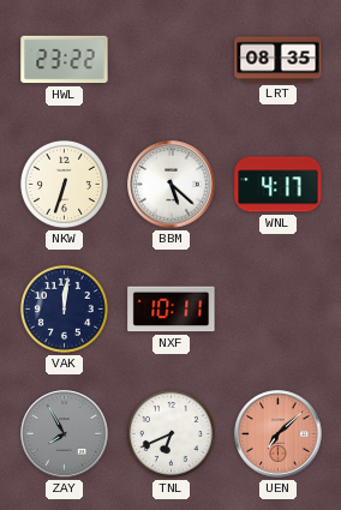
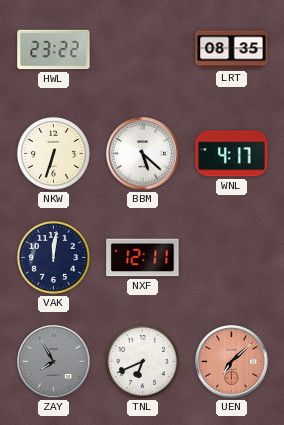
NXF: 10:11 -> 12:11
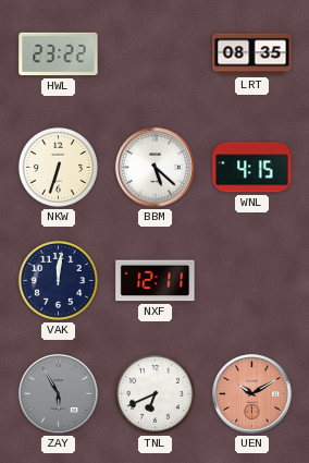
WNL: 4:17 -> 4:15
ZAY: 7:55 -> 5:55
UEN: 7:08 -> 10:10
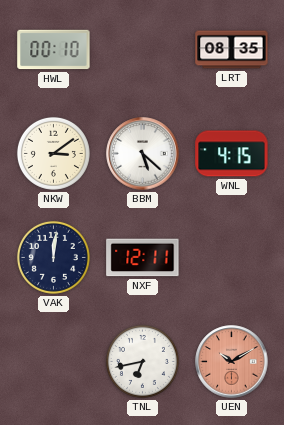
HWL: 23:22 -> 00:10
NKW: 6:33 -> 3:09
ZAY: 5:55 -> none
TNL: 6:41 -> 6:43
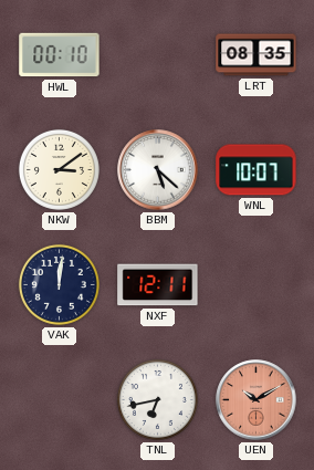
WNL: 4:15 -> 10:07
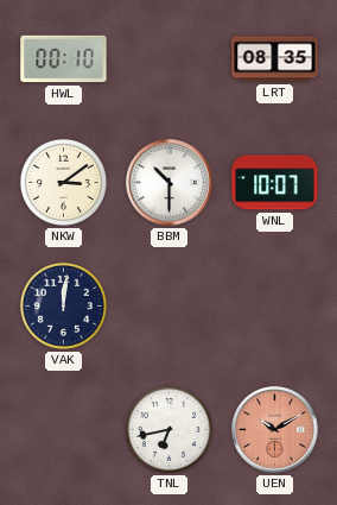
BBM: 5:22 -> 10:30
NXF: 12:11 -> none
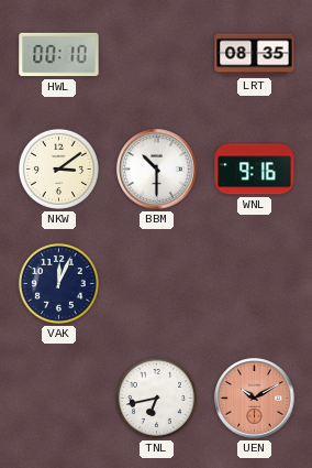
WNL: 10:07 -> 9:16
VAK: 12:01 -> 12:04
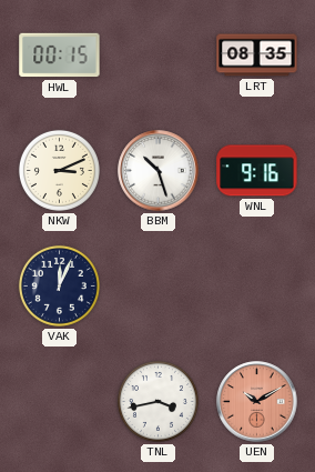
HWL: 00:10 -> 00:15
NKW: 3:09 -> 3:11
BBM: 10:30 -> 10:27
TNL: 6:43 -> 3:43
